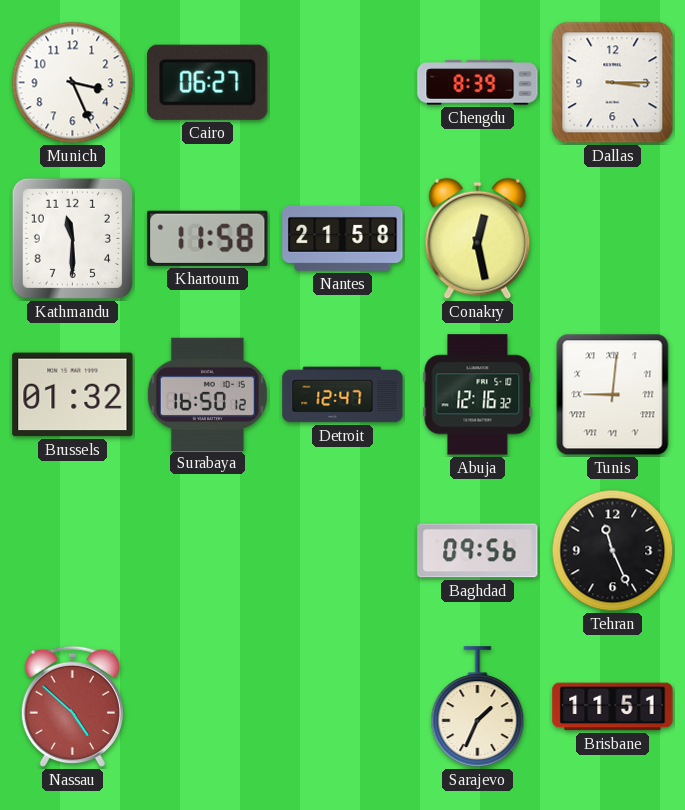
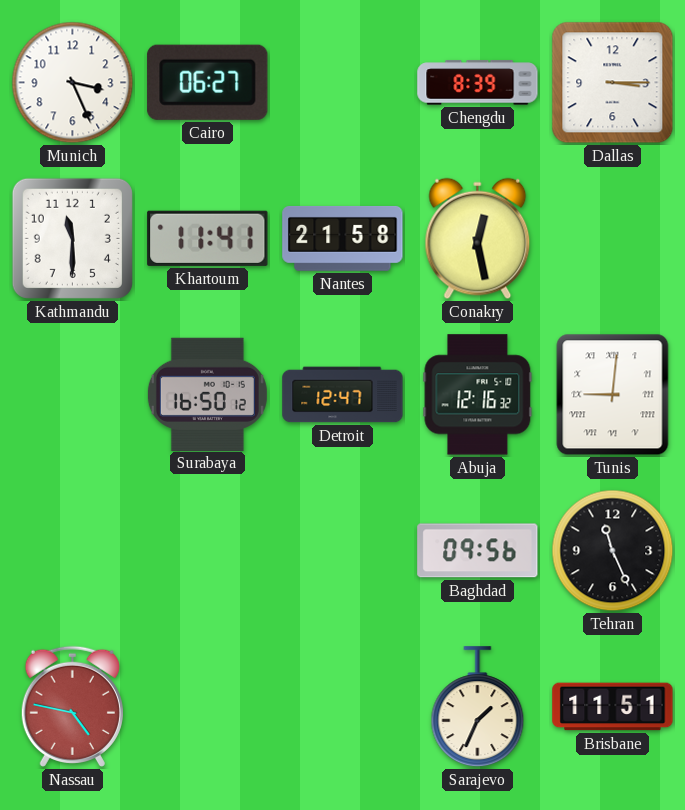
Khartoum: 11:58 -> 11:41
Brussels: 01:32 -> none
Nassau: 4:52 -> 4:47
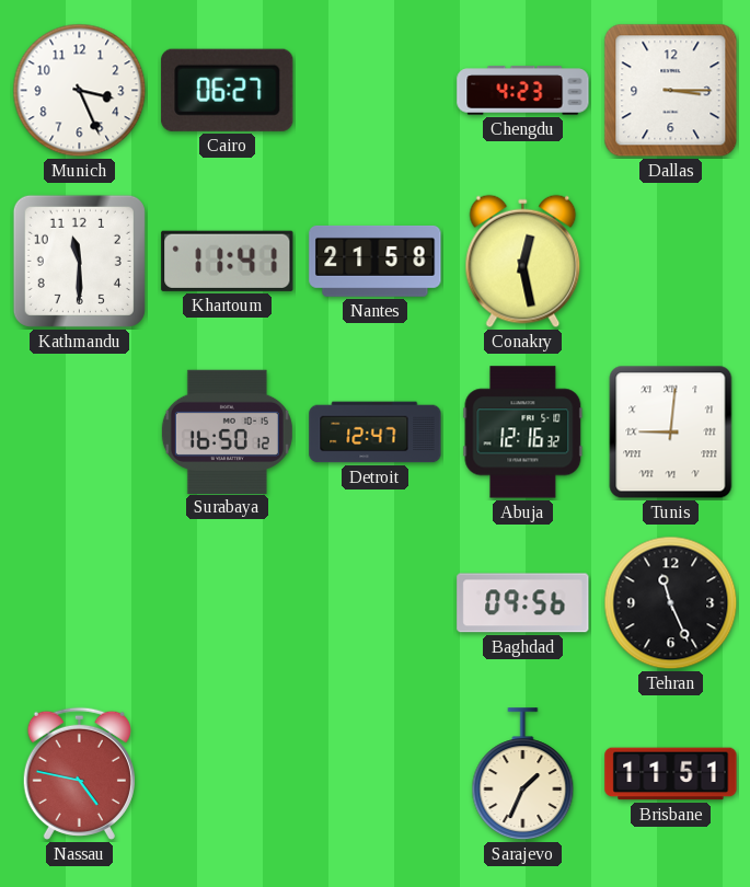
Chengdu: 8:39 -> 4:23
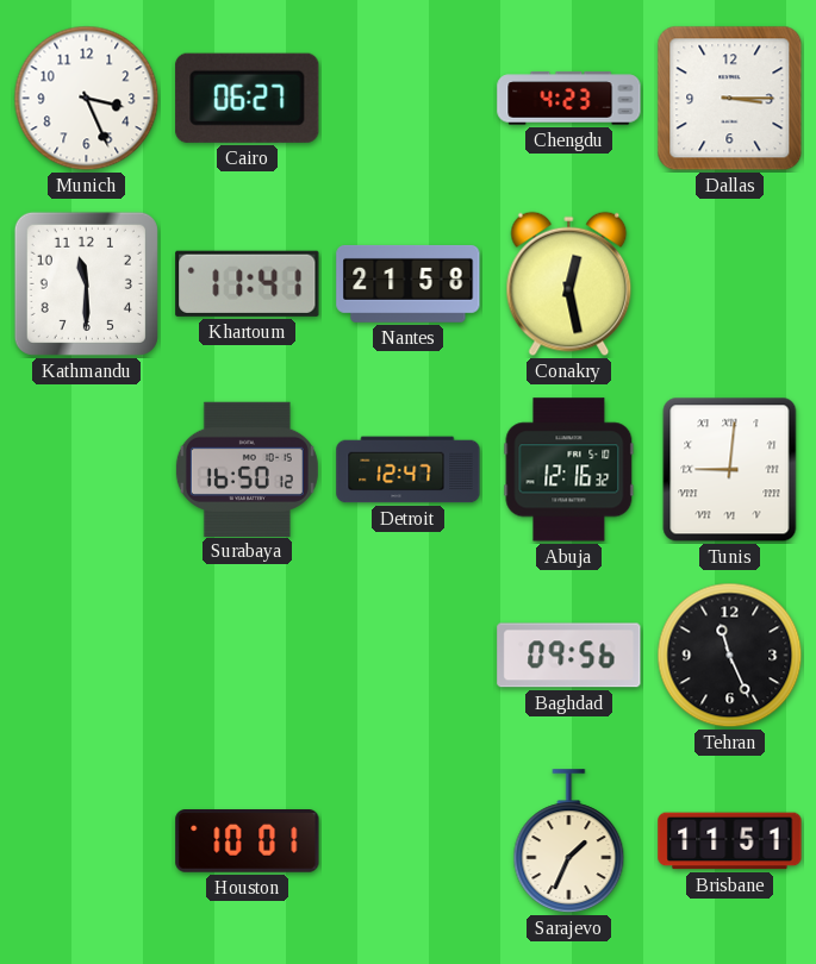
Nassau: 4:47 -> none
Houston: none -> 10:01
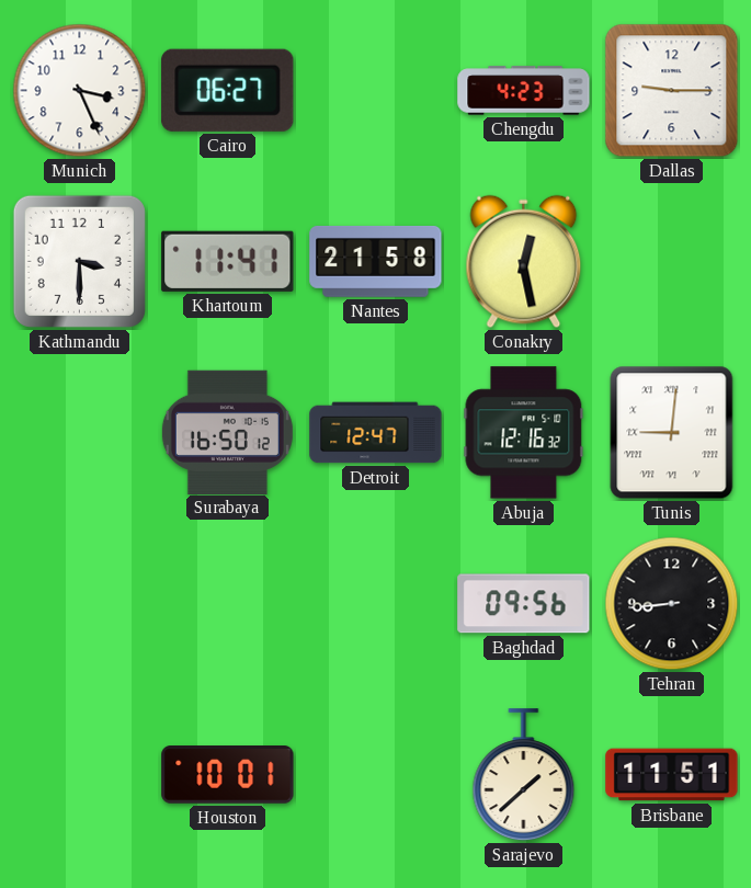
Dallas: 3:15 -> 9:15
Kathmandu: 11:30 -> 3:30
Tehran: 11:26 -> 8:44
Sarajevo: 1:34 -> 1:38
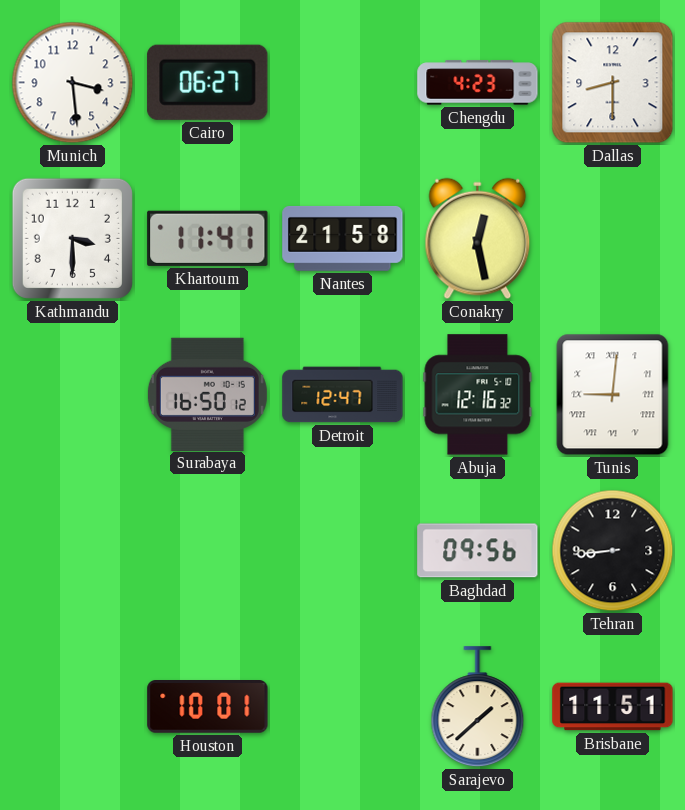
Munich: 3:26 -> 3:29
Dallas: 9:15 -> 8:30
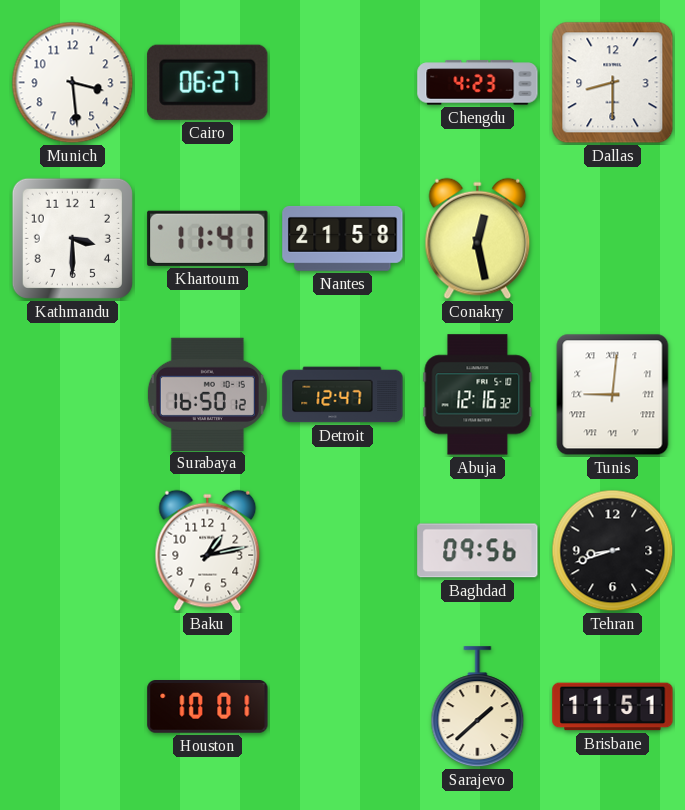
Baku: none -> 1:13
Tehran: 8:44 -> 8:42
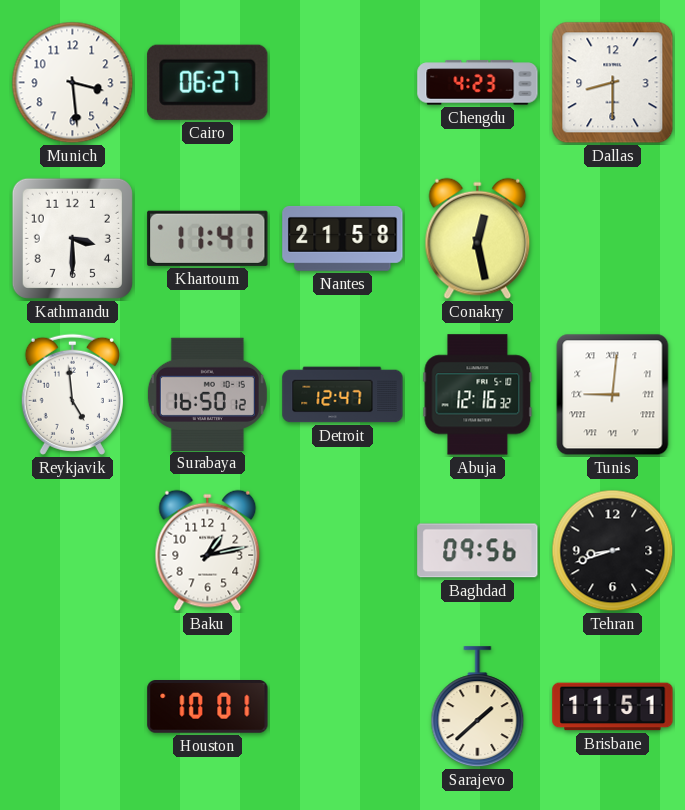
Reykjavik: none -> 4:59
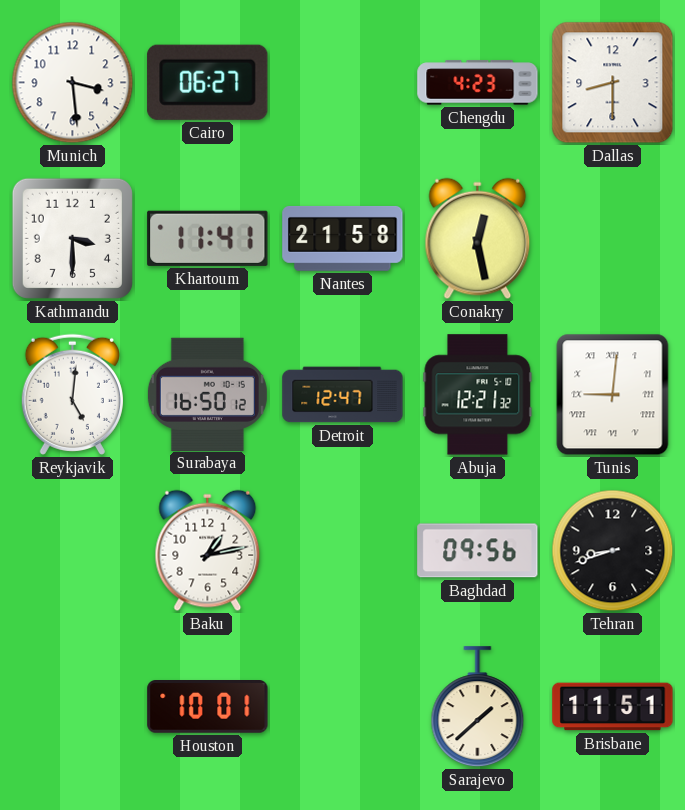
Reykjavik: 4:59 -> 5:01
Abuja: 12:16 -> 12:21
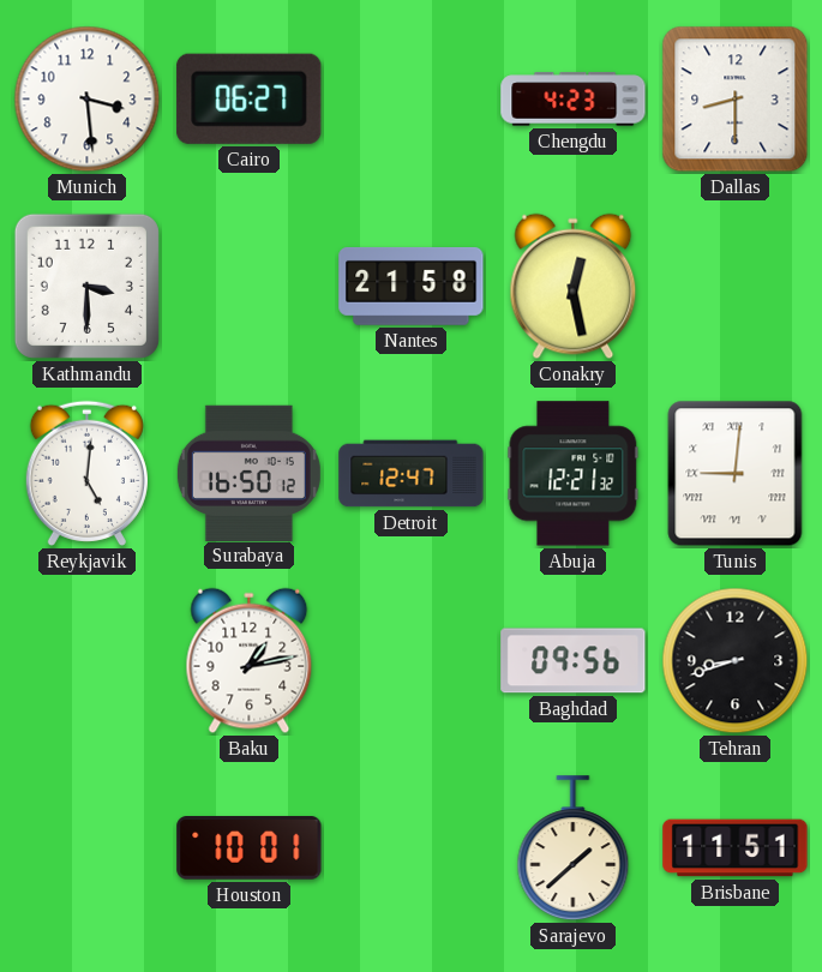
Khartoum: 11:41 -> none
